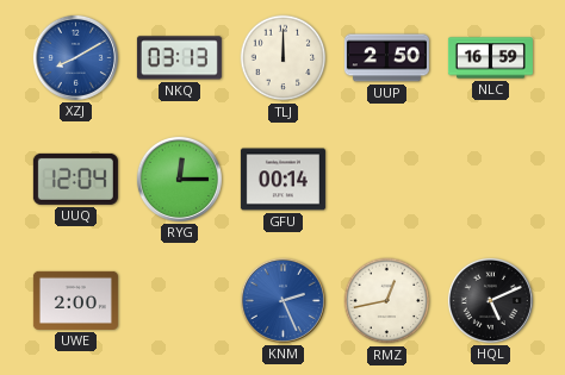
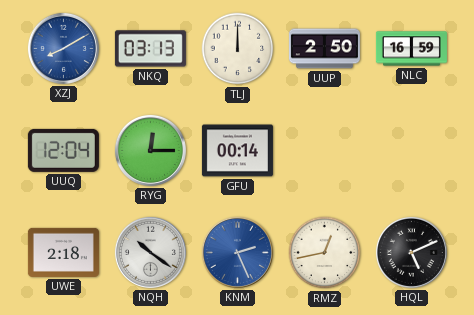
UWE: 2:00 -> 2:18
NQH: none -> 10:21
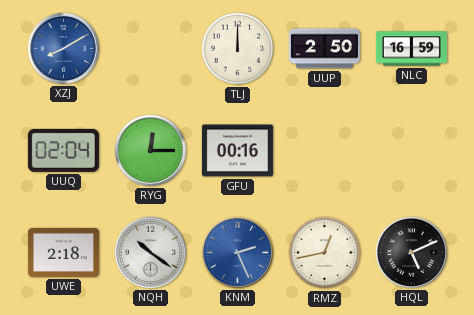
NKQ: 03:13 -> none
UUQ: 12:04 -> 02:04
GFU: 00:14 -> 00:16
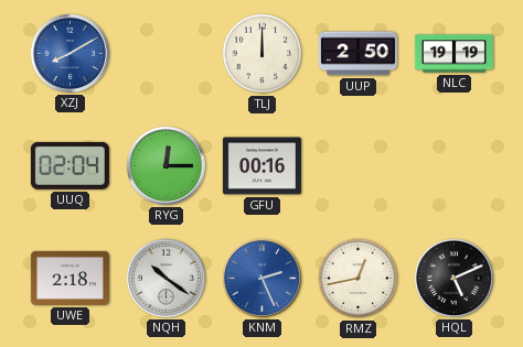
NLC: 16:59 -> 19:19
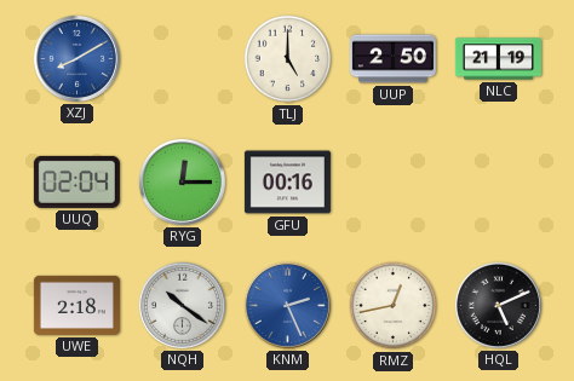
TLJ: 12:00 -> 5:00
NLC: 19:19 -> 21:19
